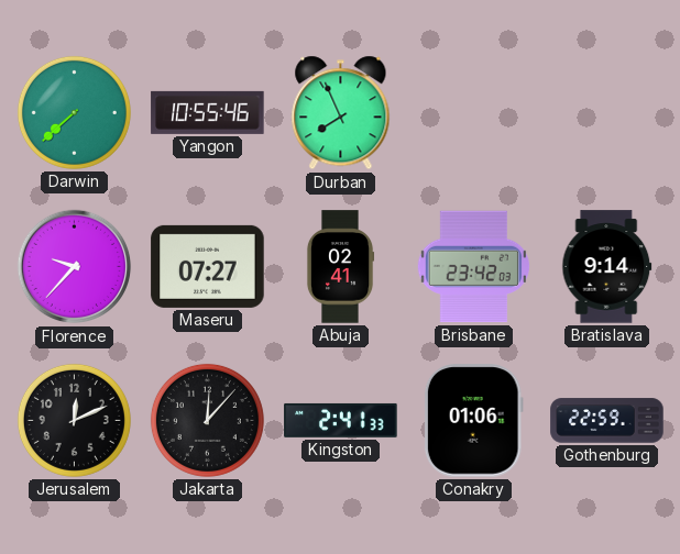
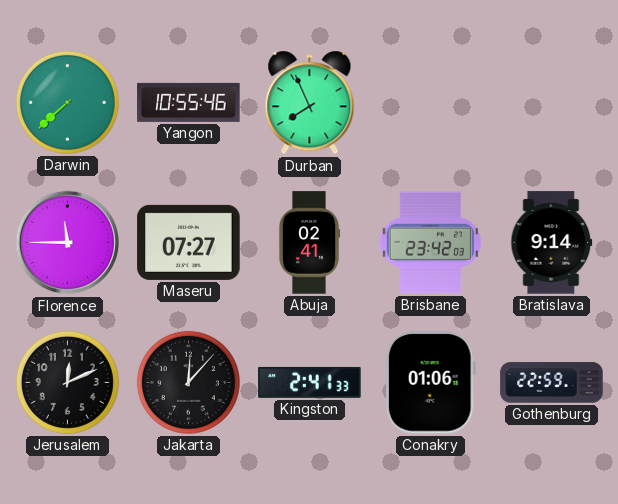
Florence: 9:37 -> 11:45
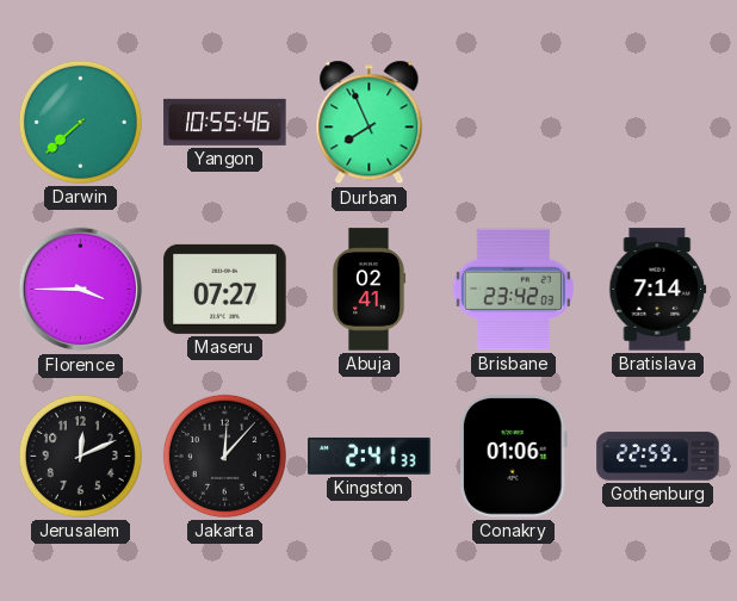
Florence: 11:45 -> 3:45
Bratislava: 9:14 -> 7:14
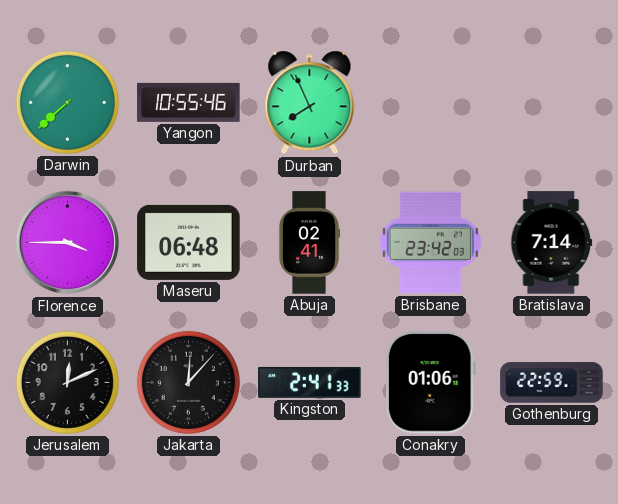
Maseru: 07:27 -> 06:48
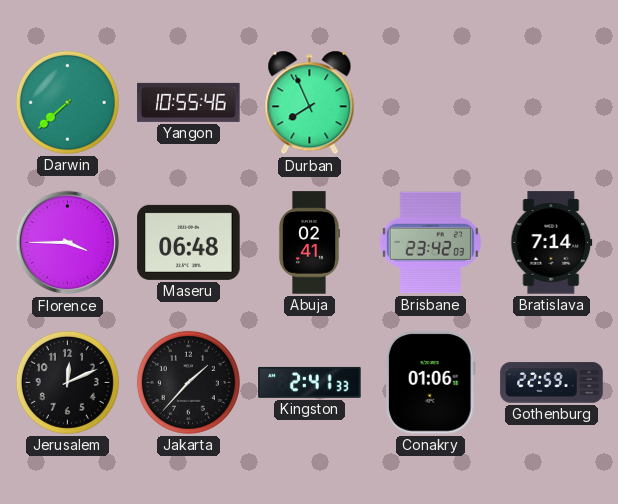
Jakarta: 12:07 -> 1:37
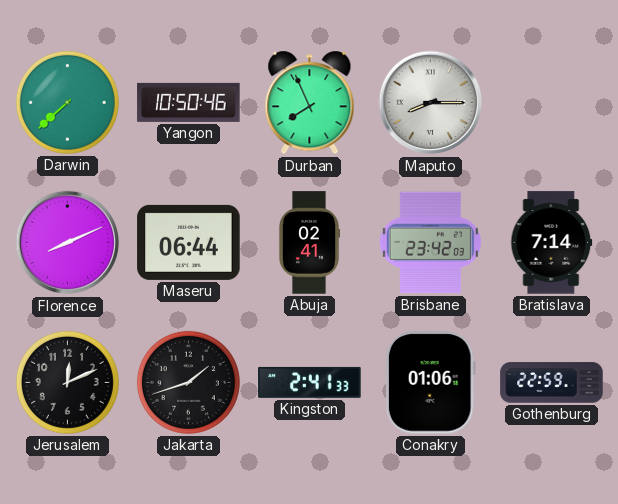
Yangon: 10:55 -> 10:50
Maputo: none -> 8:15
Florence: 3:45 -> 8:11
Maseru: 06:48 -> 06:44
Jakarta: 1:37 -> 1:42
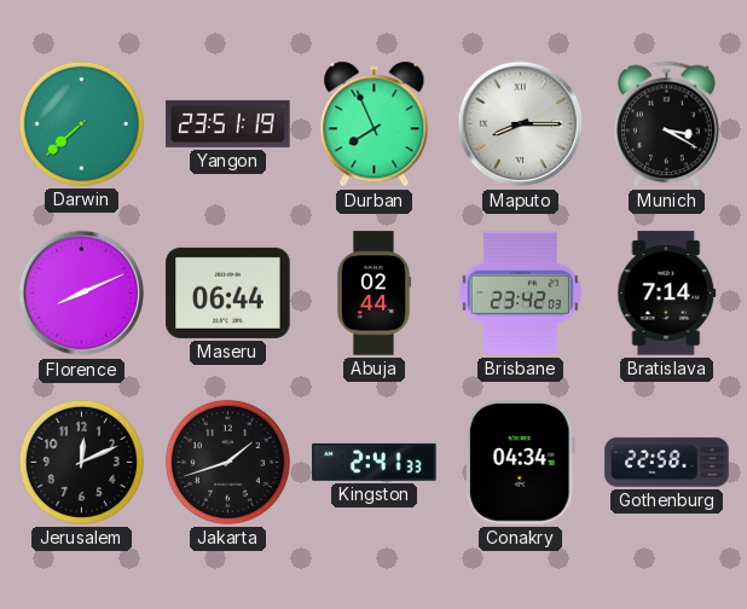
Yangon: 10:50 -> 23:51
Munich: none -> 3:20
Abuja: 02:41 -> 02:44
Conakry: 01:06 -> 04:34
Gothenburg: 22:59 -> 22:58
